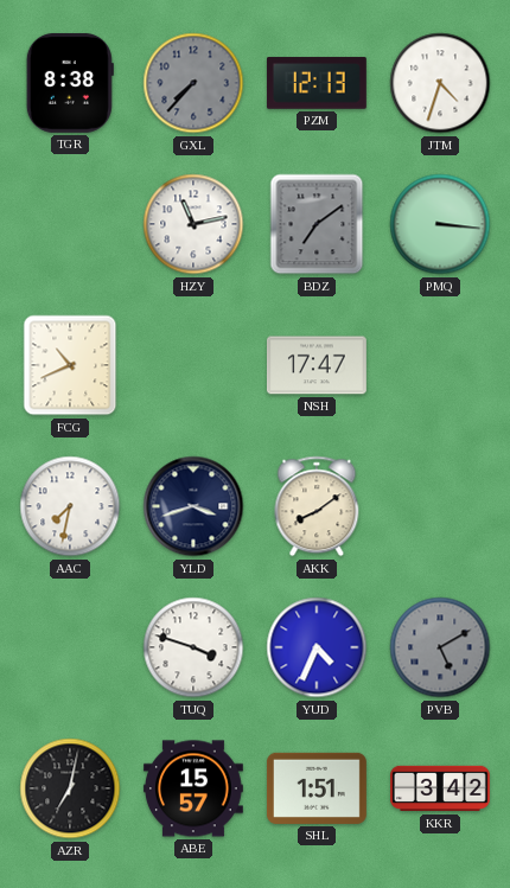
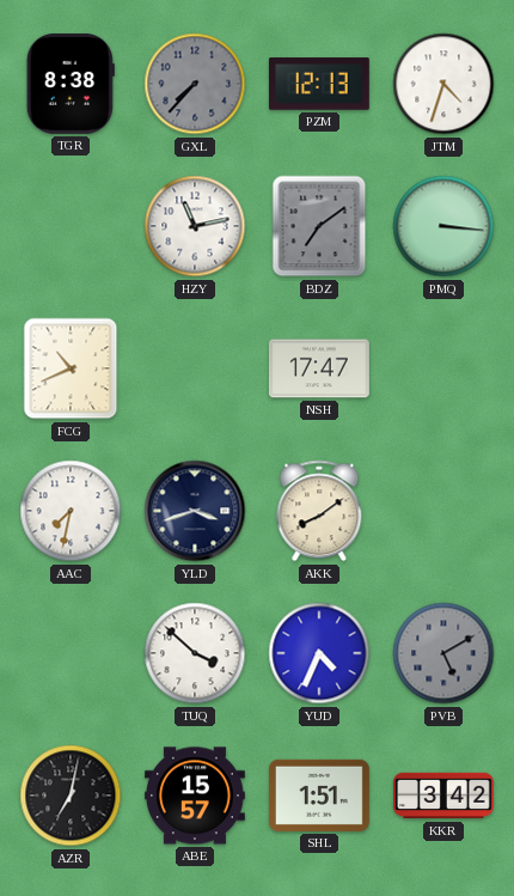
TUQ: 3:48 -> 3:52
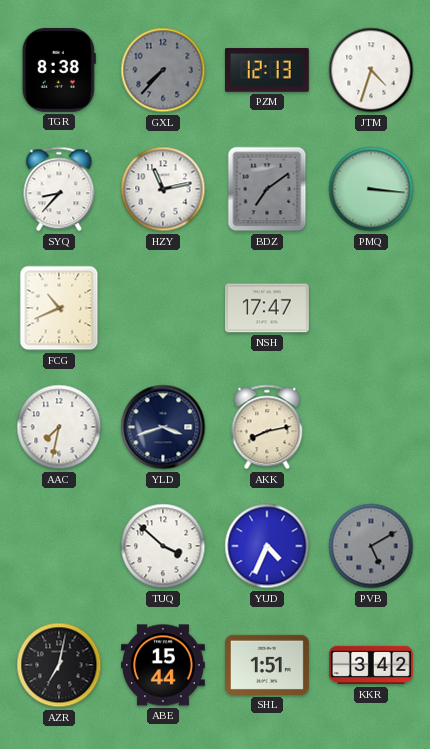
SYQ: none -> 8:37
AKK: 8:09 -> 8:13
ABE: 15:57 -> 15:44
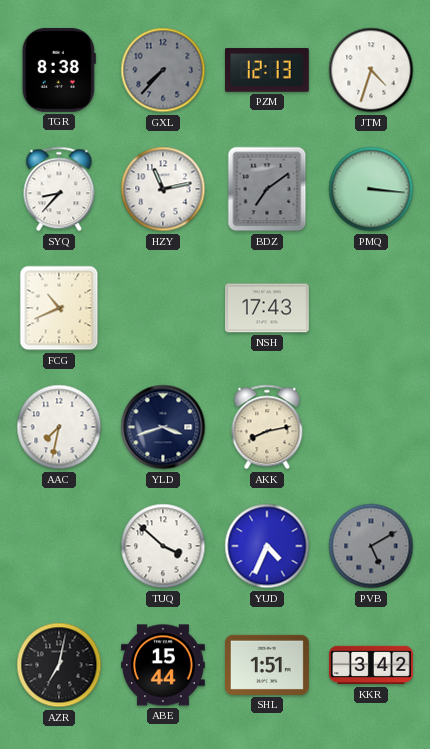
NSH: 17:47 -> 17:43
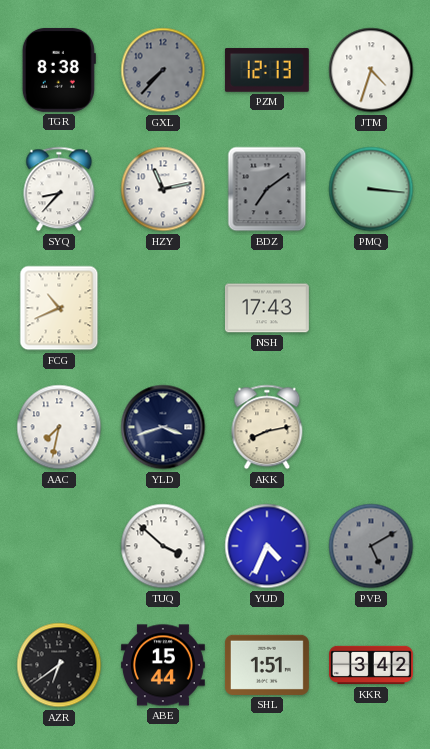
AZR: 7:02 -> 6:39
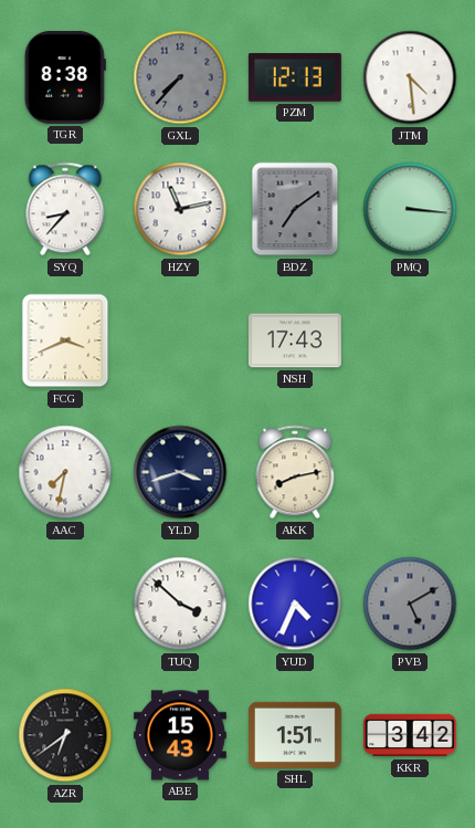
JTM: 4:33 -> 4:29
FCG: 10:41 -> 3:41
ABE: 15:44 -> 15:43
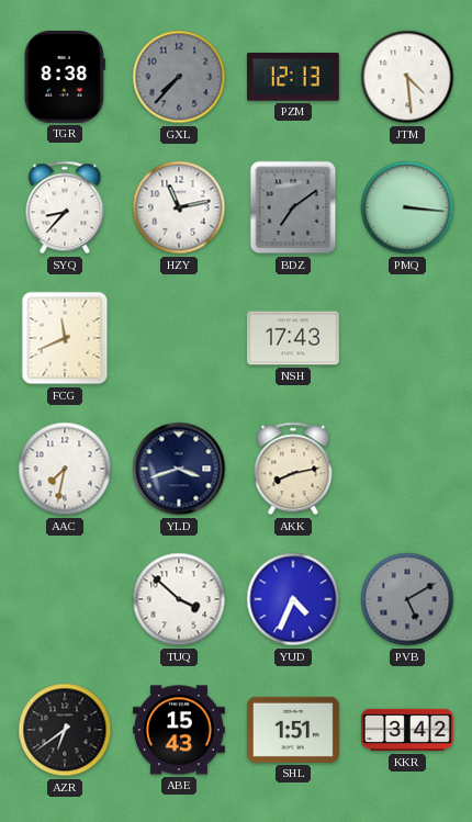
FCG: 3:41 -> 11:41
